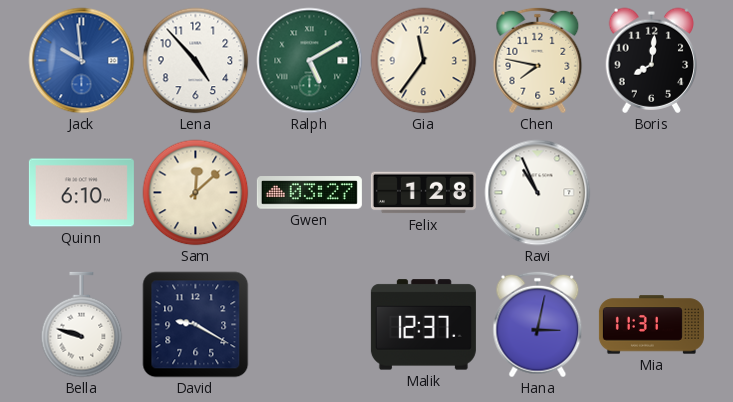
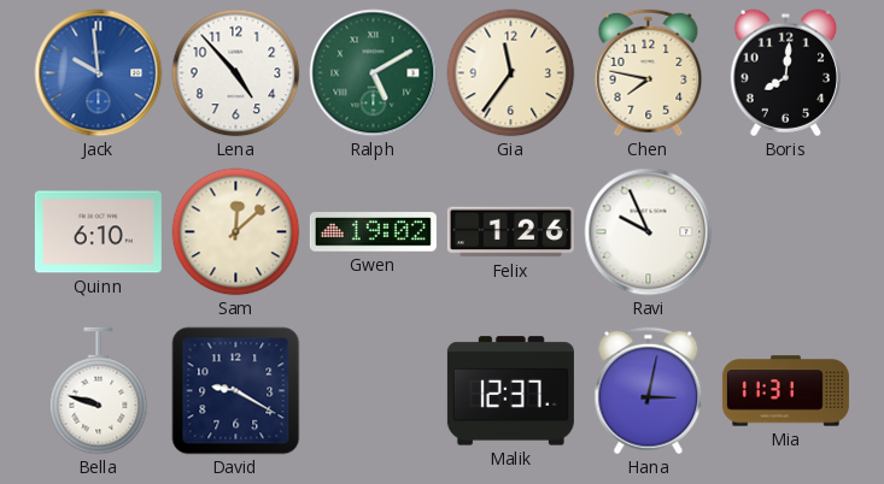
Gwen: 03:27 -> 19:02
Felix: 1:28 -> 1:26
Ravi: 10:56 -> 9:56
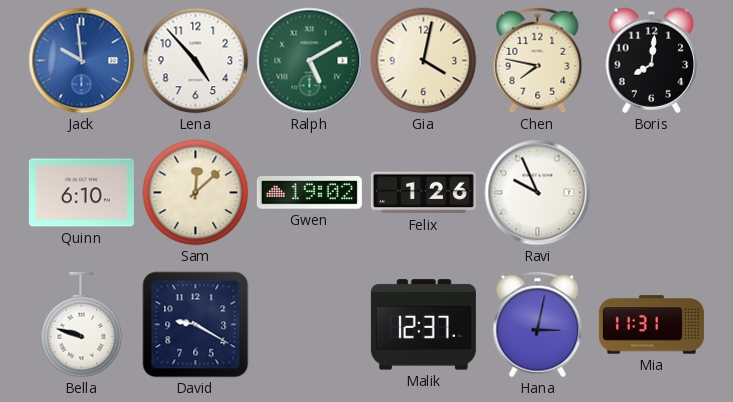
Gia: 11:36 -> 4:02
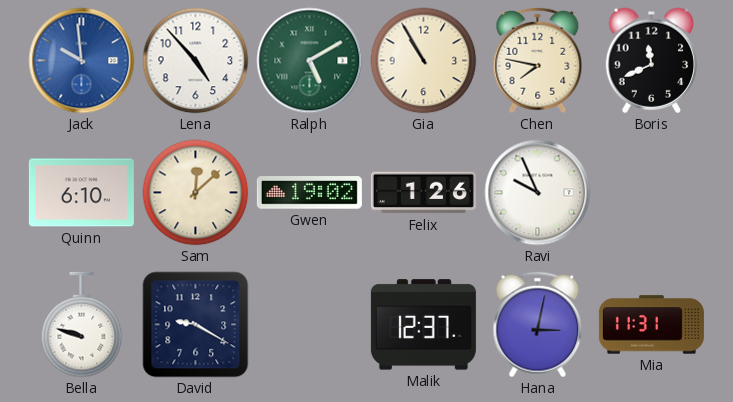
Gia: 4:02 -> 10:55
Boris: 8:01 -> 11:41
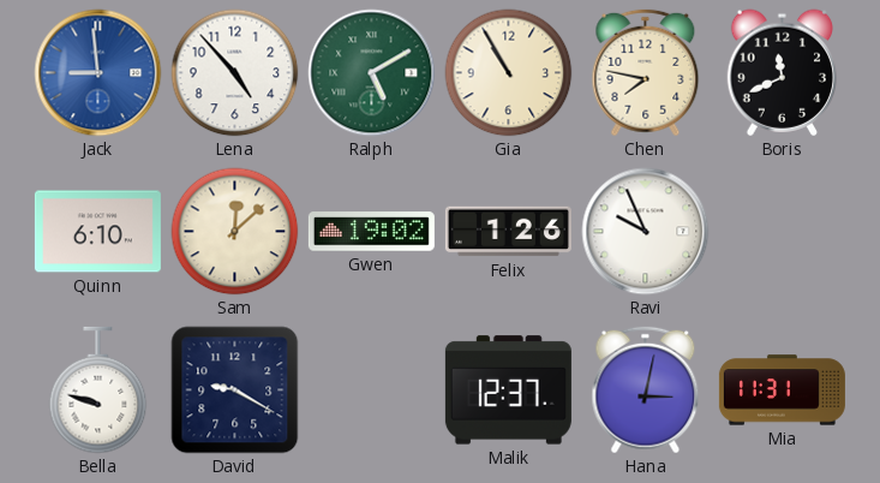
Jack: 9:59 -> 8:59
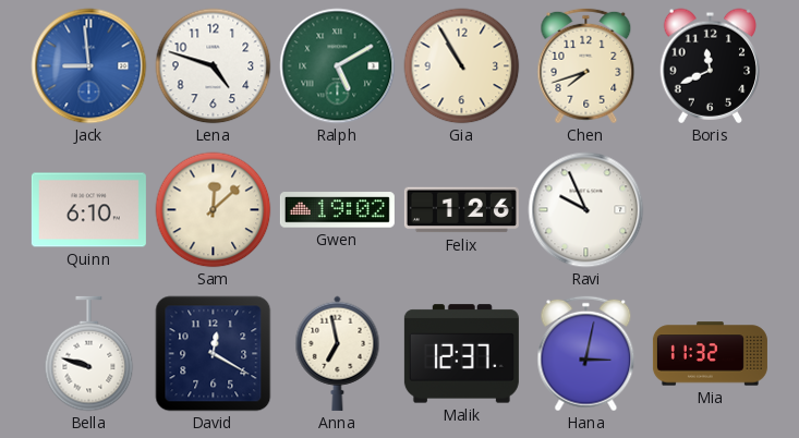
Lena: 4:53 -> 4:48
Chen: 7:47 -> 7:42
David: 9:20 -> 12:20
Anna: none -> 6:58
Mia: 11:31 -> 11:32
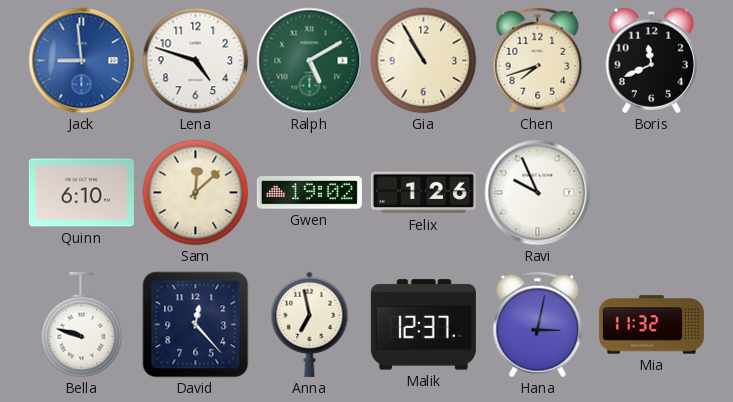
David: 12:20 -> 12:23
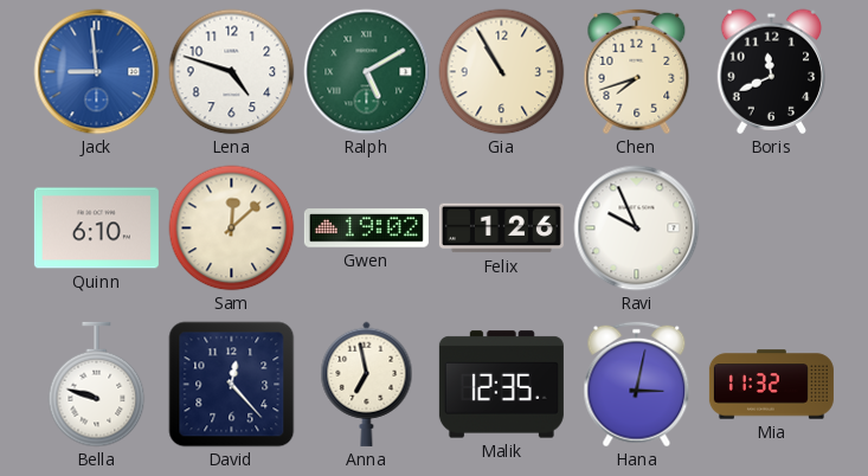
Malik: 12:37 -> 12:35
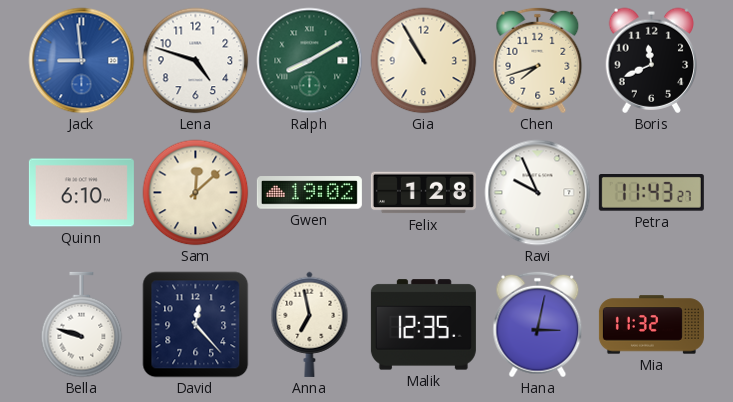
Ralph: 5:10 -> 8:10
Felix: 1:26 -> 1:28
Petra: none -> 11:43
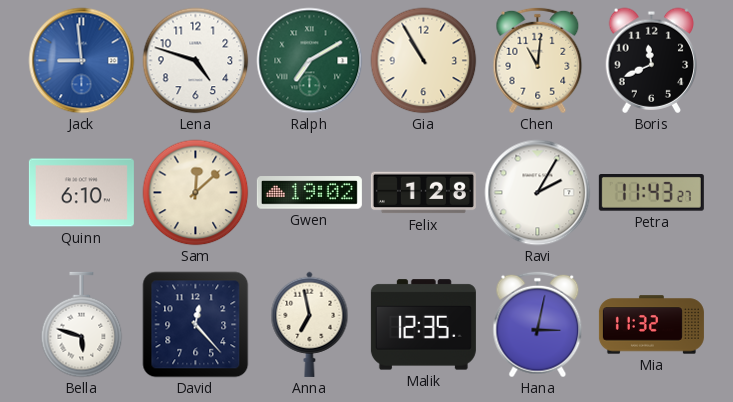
Ralph: 8:10 -> 7:10
Chen: 7:42 -> 11:01
Ravi: 9:56 -> 2:05
Bella: 9:48 -> 5:48
